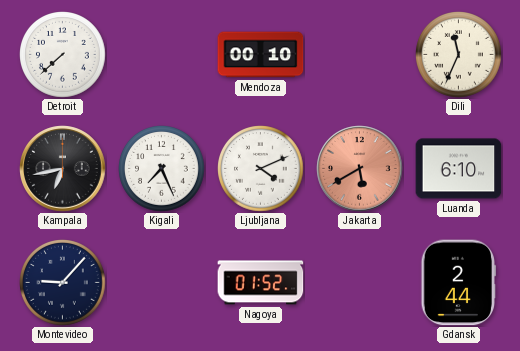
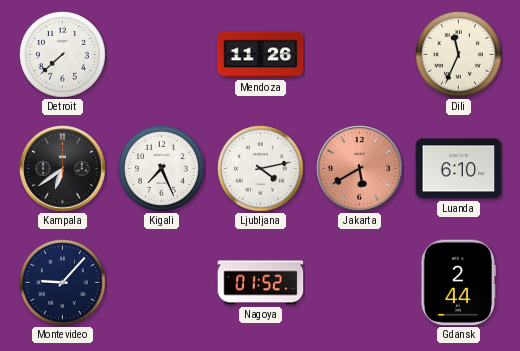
Mendoza: 00:10 -> 11:26
Kampala: 6:43 -> 6:39
Ljubljana: 4:11 -> 4:13
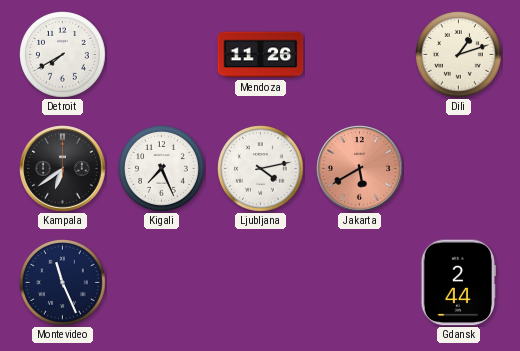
Detroit: 7:38 -> 7:40
Dili: 11:34 -> 1:12
Luanda: 6:10 -> none
Montevideo: 9:07 -> 11:26
Nagoya: 01:52 -> none
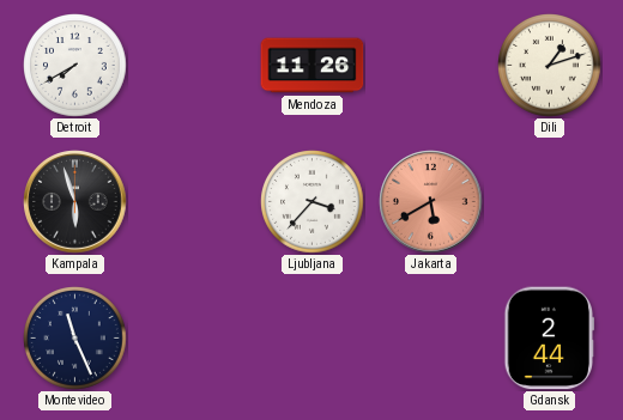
Kampala: 6:39 -> 5:57
Kigali: 7:26 -> none
Ljubljana: 4:13 -> 3:37
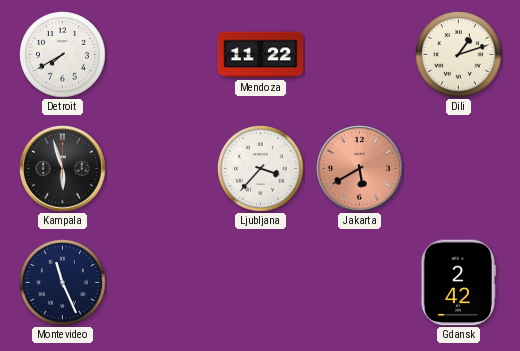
Mendoza: 11:26 -> 11:22
Gdansk: 2:44 -> 2:42
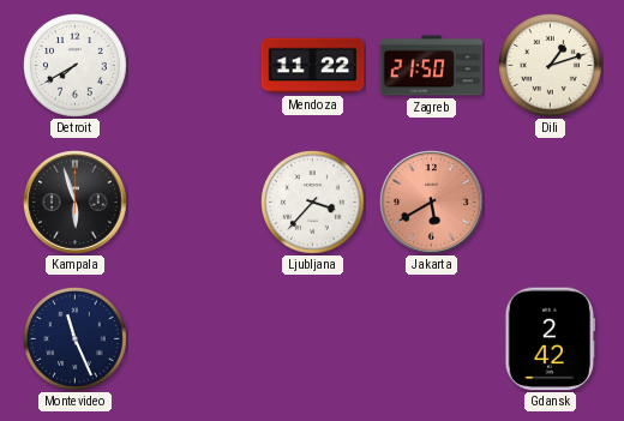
Zagreb: none -> 21:50
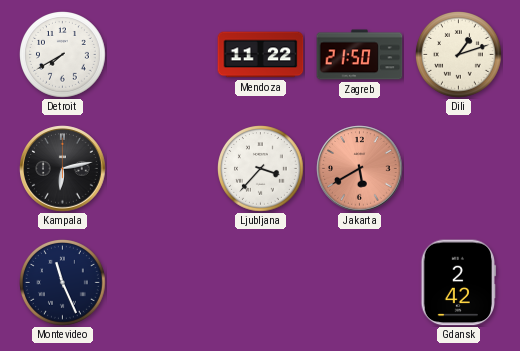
Kampala: 5:57 -> 6:13
